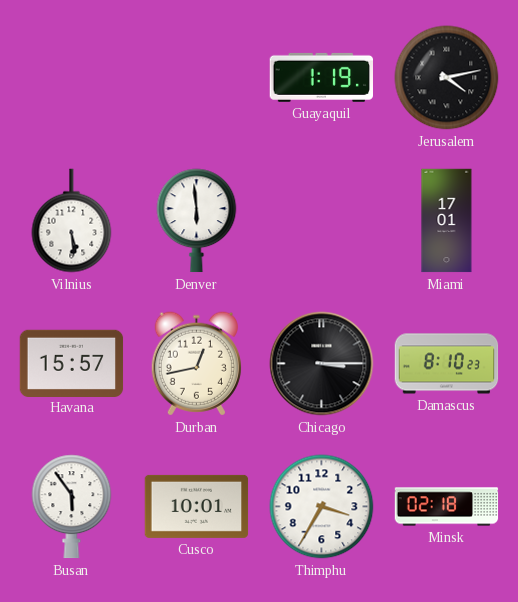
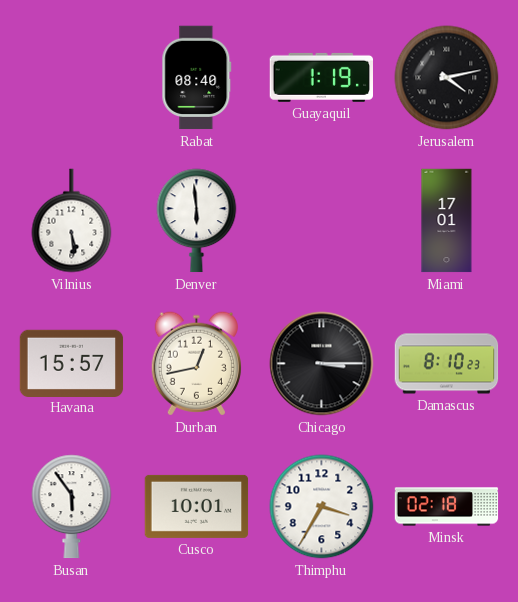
Rabat: none -> 08:40
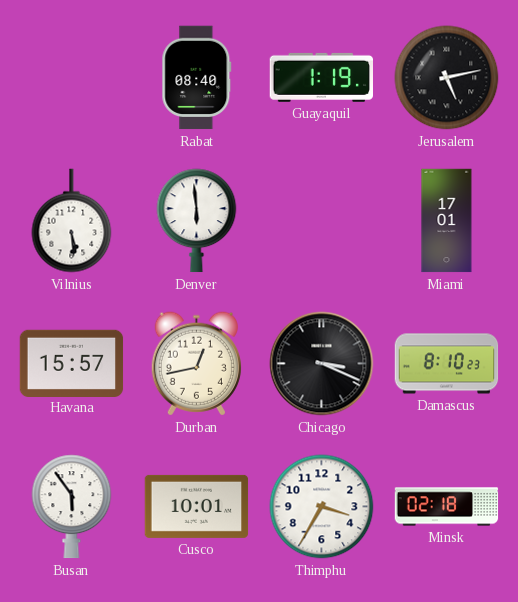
Jerusalem: 4:13 -> 5:13
Chicago: 3:15 -> 3:19
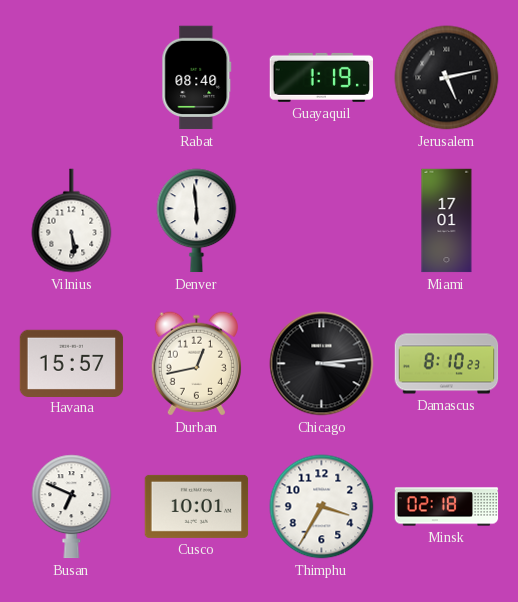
Chicago: 3:19 -> 3:14
Busan: 5:54 -> 6:49
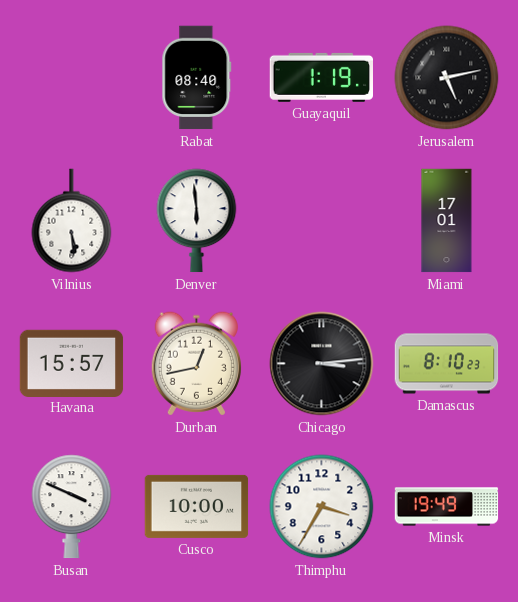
Busan: 6:49 -> 3:49
Cusco: 10:01 -> 10:00
Minsk: 02:18 -> 19:49
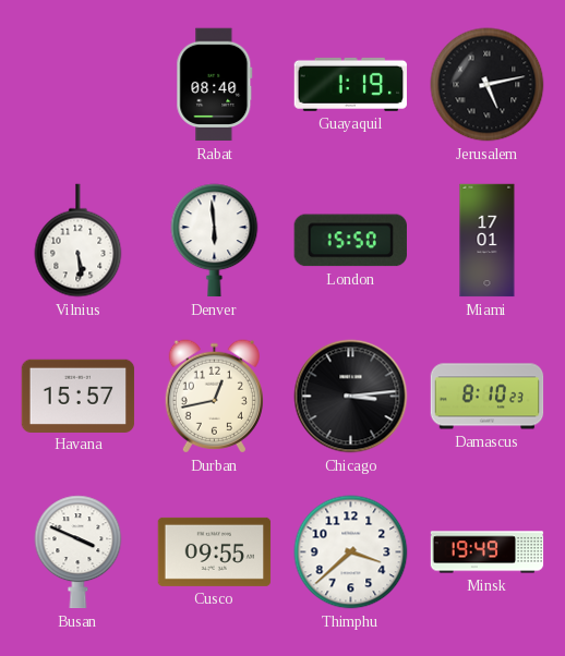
London: none -> 15:50
Cusco: 10:00 -> 09:55
Thimphu: 3:35 -> 3:38
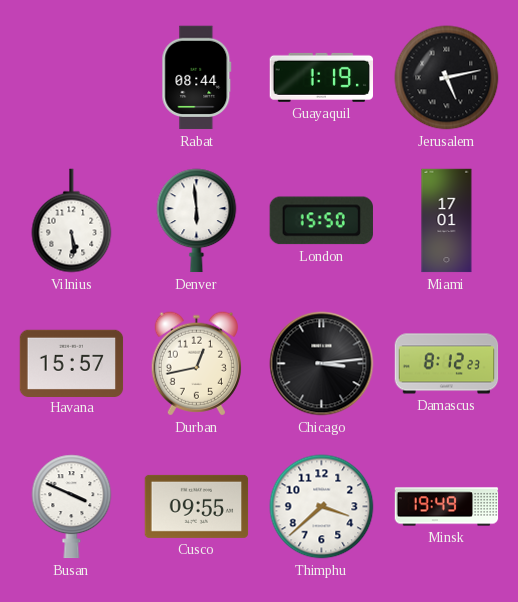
Rabat: 08:40 -> 08:44
Damascus: 8:10 -> 8:12
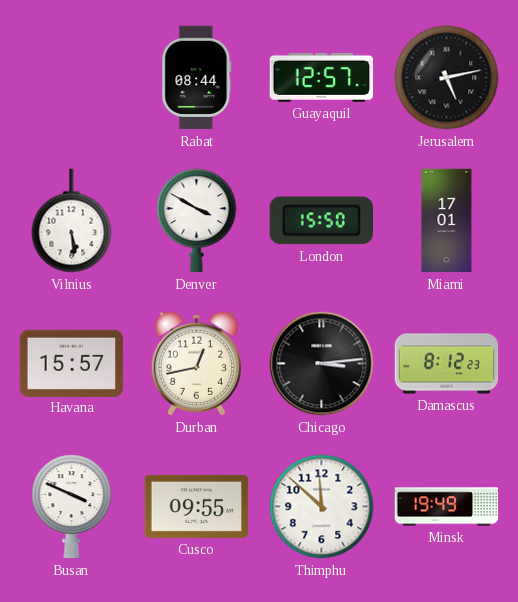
Guayaquil: 1:19 -> 12:57
Denver: 5:59 -> 3:50
Thimphu: 3:38 -> 11:52
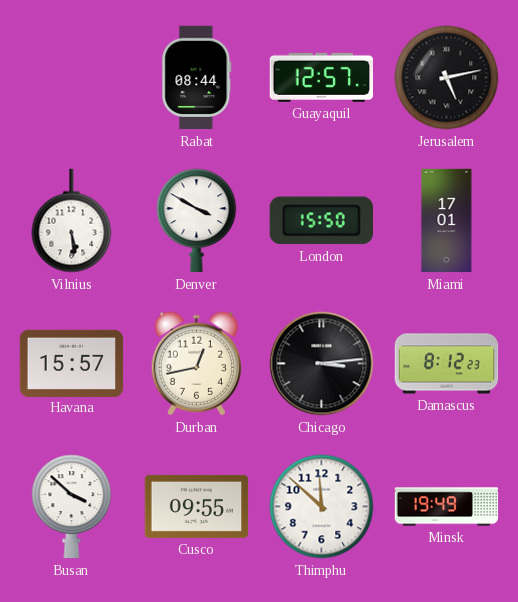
Busan: 3:49 -> 3:52
